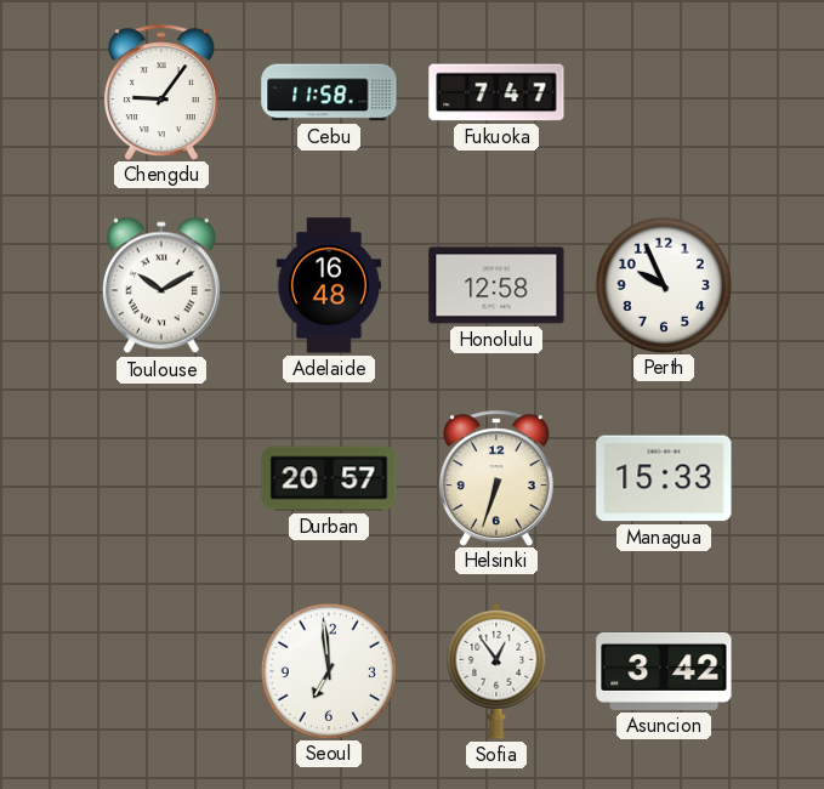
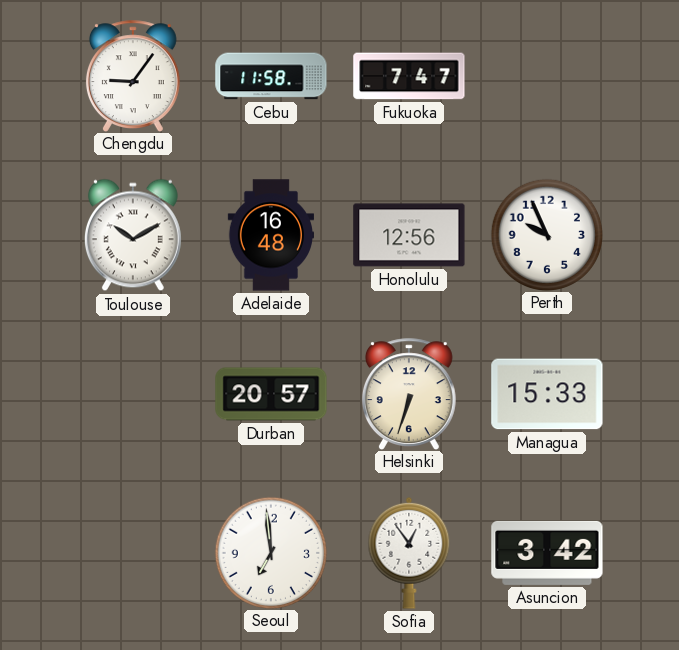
Honolulu: 12:58 -> 12:56
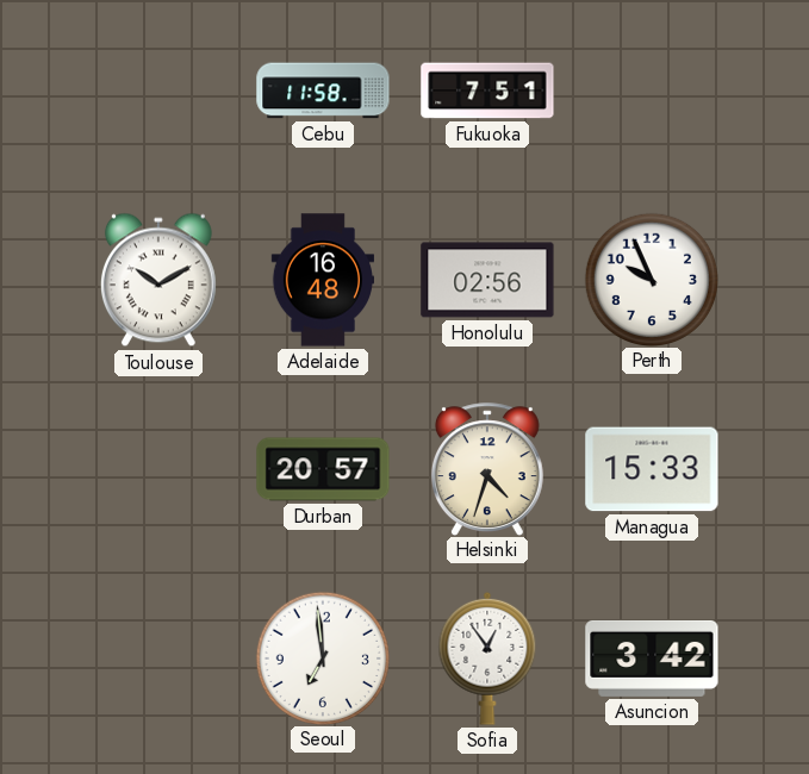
Chengdu: 9:06 -> none
Fukuoka: 7:47 -> 7:51
Honolulu: 12:56 -> 02:56
Helsinki: 6:33 -> 4:33
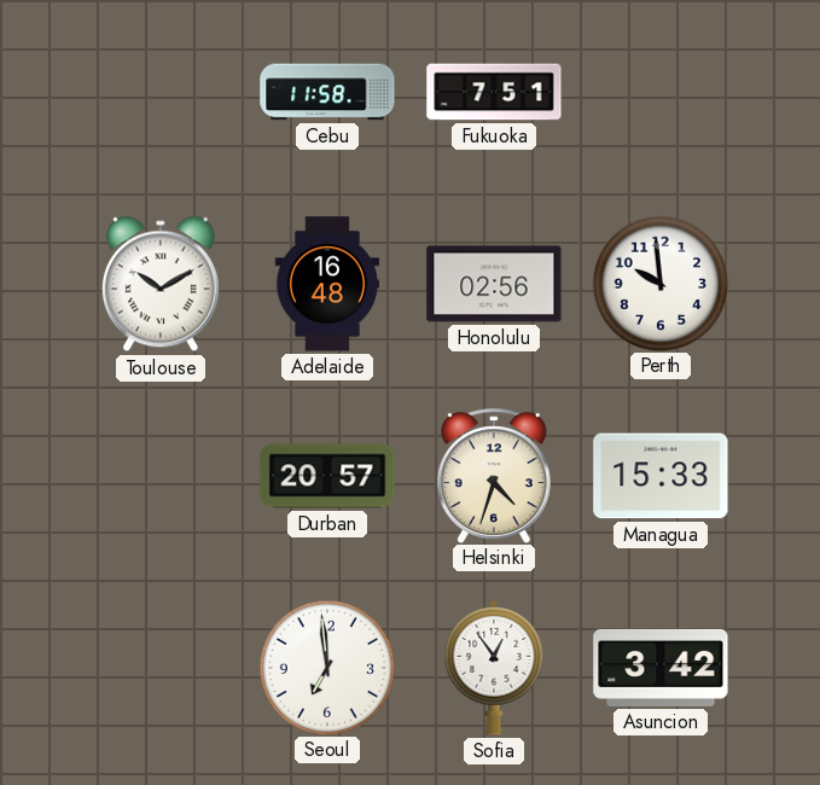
Perth: 9:56 -> 9:59
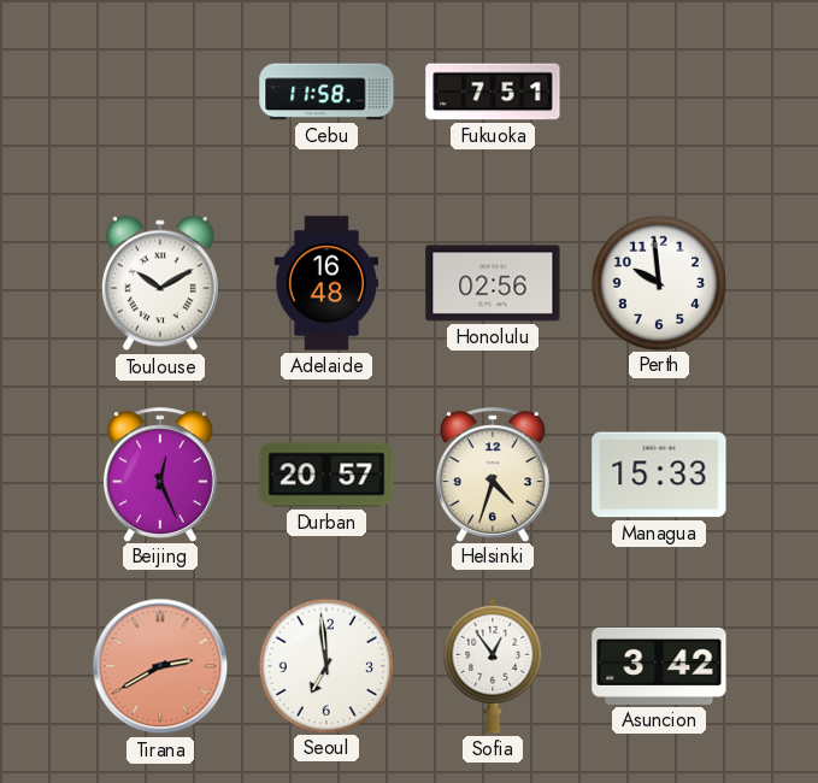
Beijing: none -> 12:26
Tirana: none -> 2:40
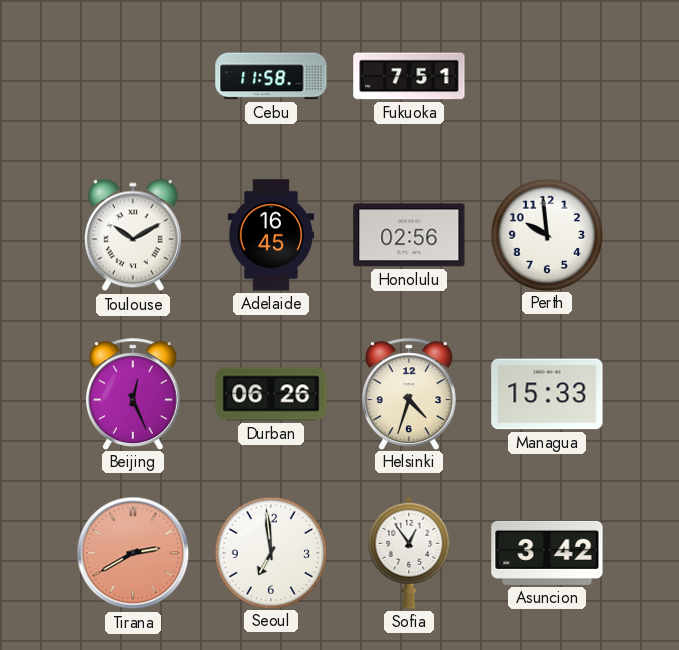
Adelaide: 16:48 -> 16:45
Durban: 20:57 -> 06:26
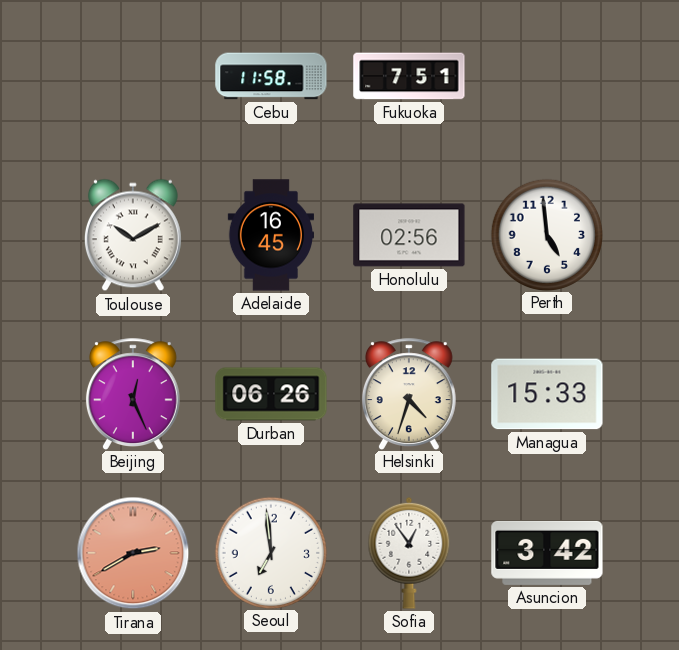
Perth: 9:59 -> 4:59
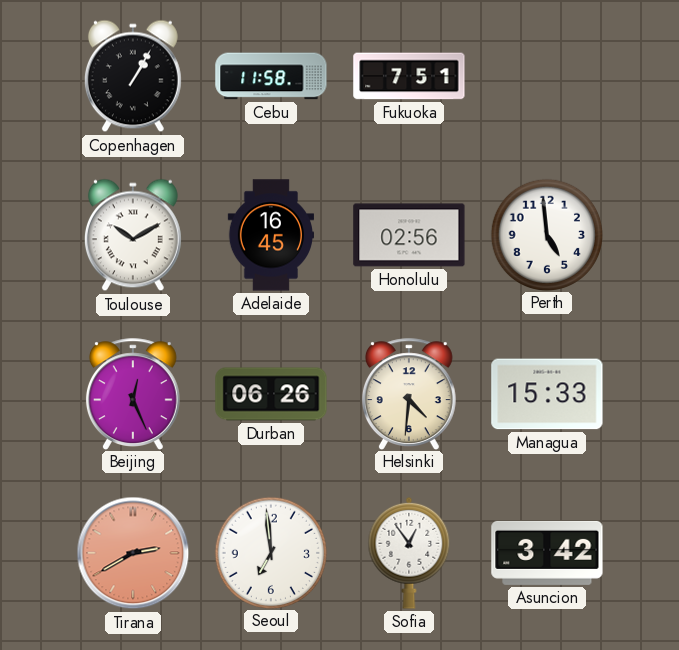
Copenhagen: none -> 1:05
Helsinki: 4:33 -> 4:31
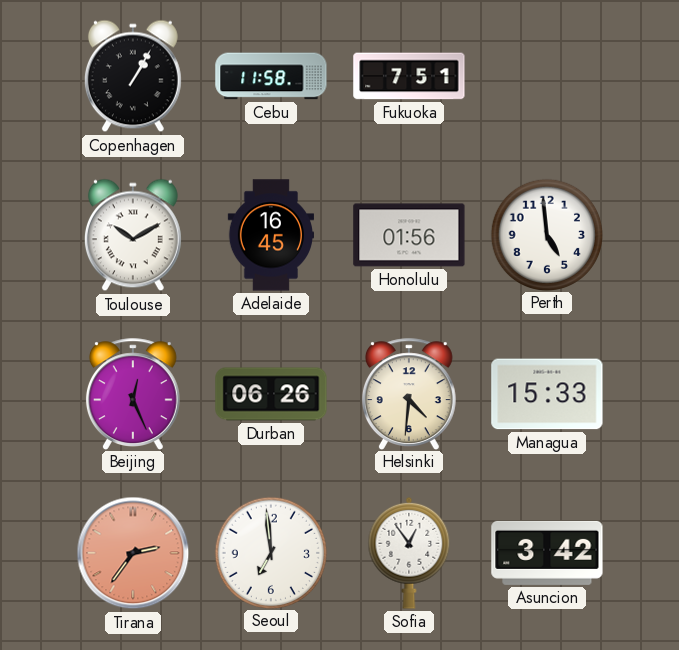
Honolulu: 02:56 -> 01:56
Tirana: 2:40 -> 2:36
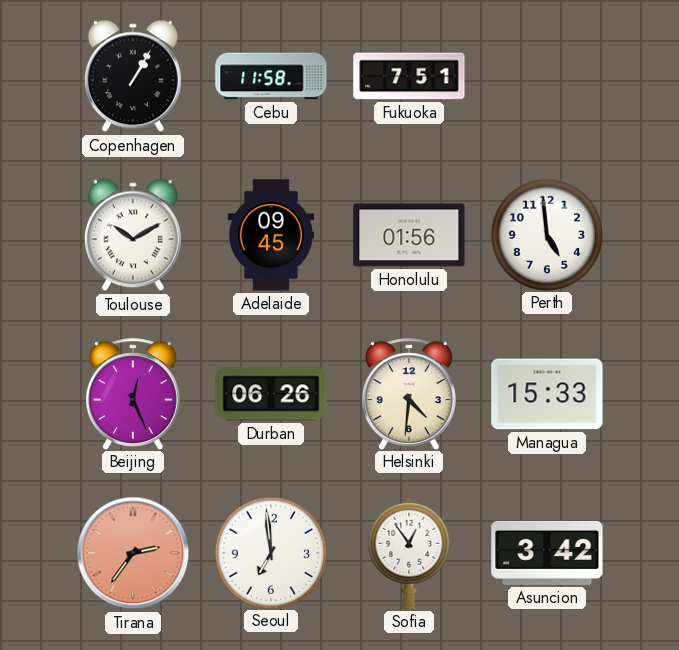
Adelaide: 16:45 -> 09:45
